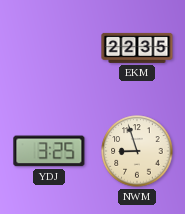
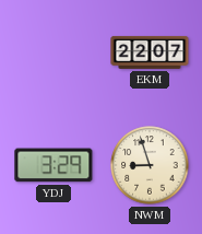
EKM: 22:35 -> 22:07
YDJ: 3:25 -> 3:29
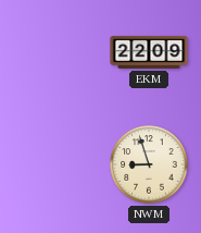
EKM: 22:07 -> 22:09
YDJ: 3:29 -> none
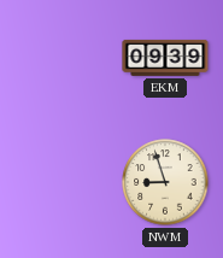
EKM: 22:09 -> 09:39
